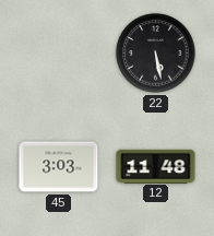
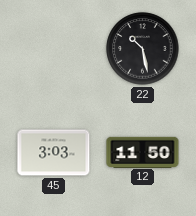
22: 5:28 -> 10:28
12: 11:48 -> 11:50
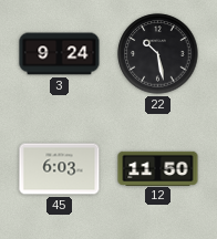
3: none -> 9:24
45: 3:03 -> 6:03
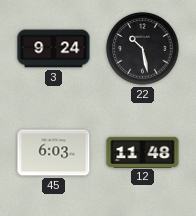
12: 11:50 -> 11:48
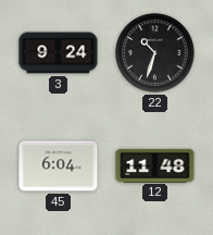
22: 10:28 -> 10:33
45: 6:03 -> 6:04
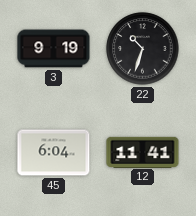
3: 9:24 -> 9:19
12: 11:48 -> 11:41
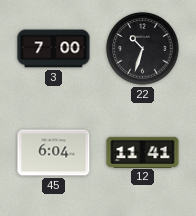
3: 9:19 -> 7:00
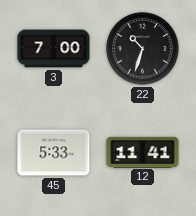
45: 6:04 -> 5:33
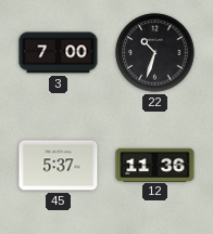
45: 5:33 -> 5:37
12: 11:41 -> 11:36
